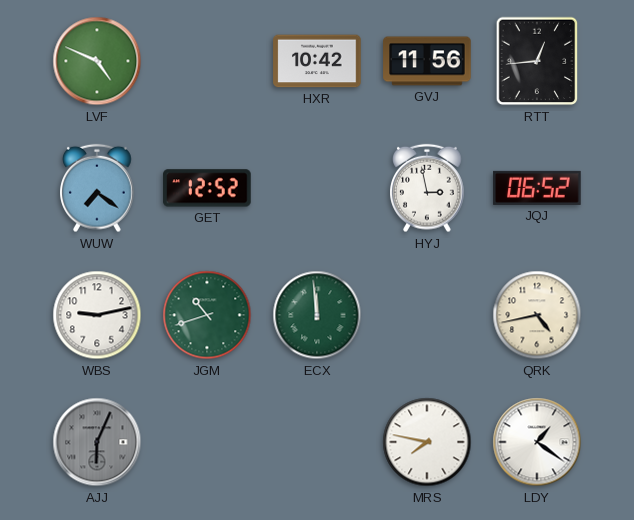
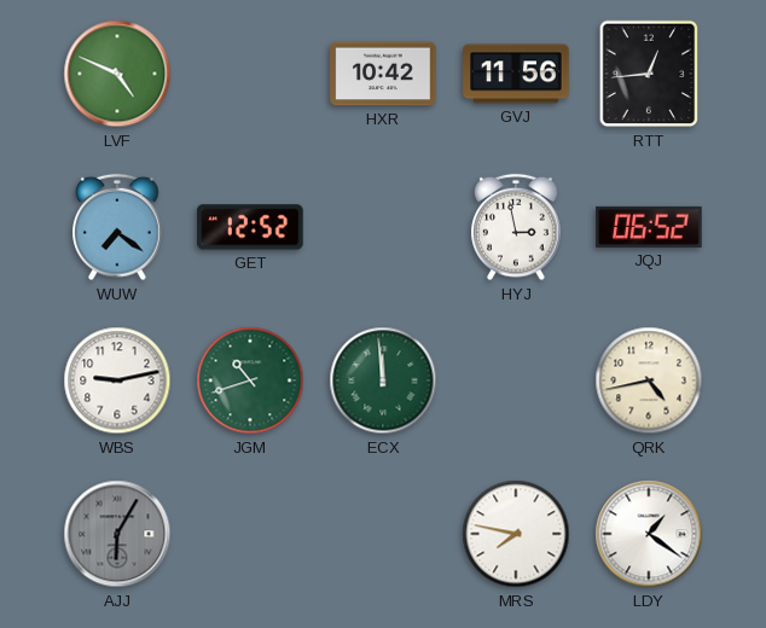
AJJ: 6:04 -> 6:05
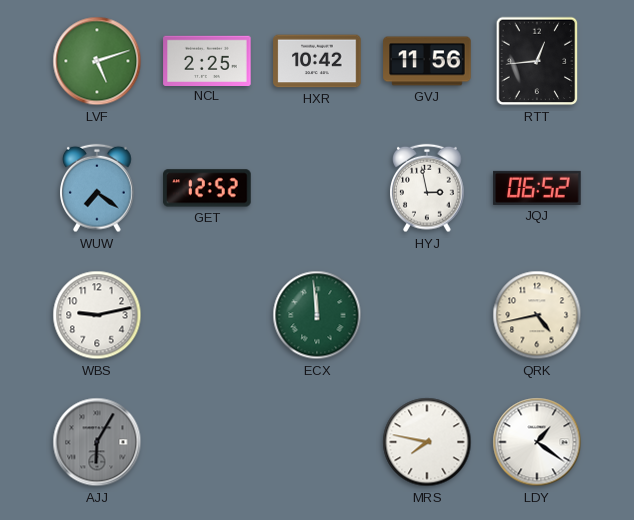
LVF: 4:49 -> 5:12
NCL: none -> 2:25
JGM: 10:42 -> none
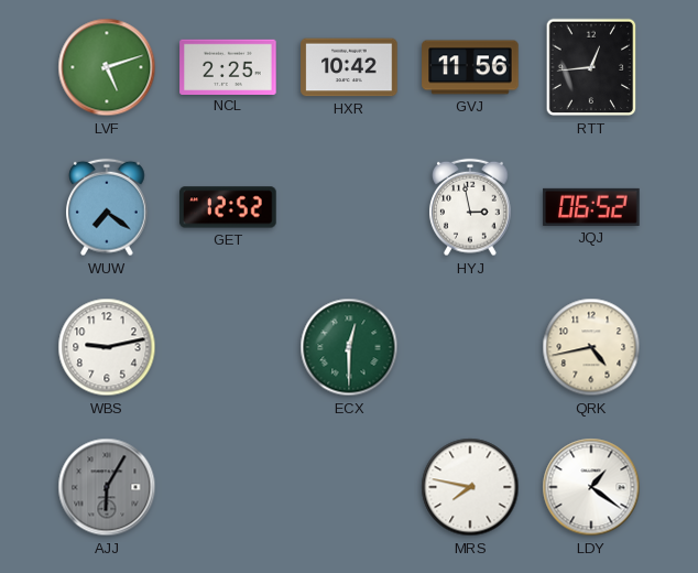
ECX: 11:59 -> 12:30
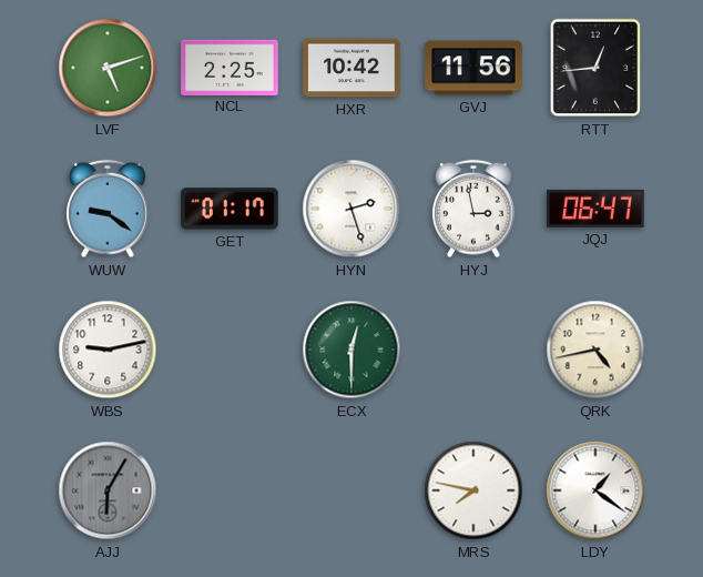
WUW: 7:21 -> 9:21
GET: 12:52 -> 01:17
HYN: none -> 2:27
JQJ: 06:52 -> 06:47
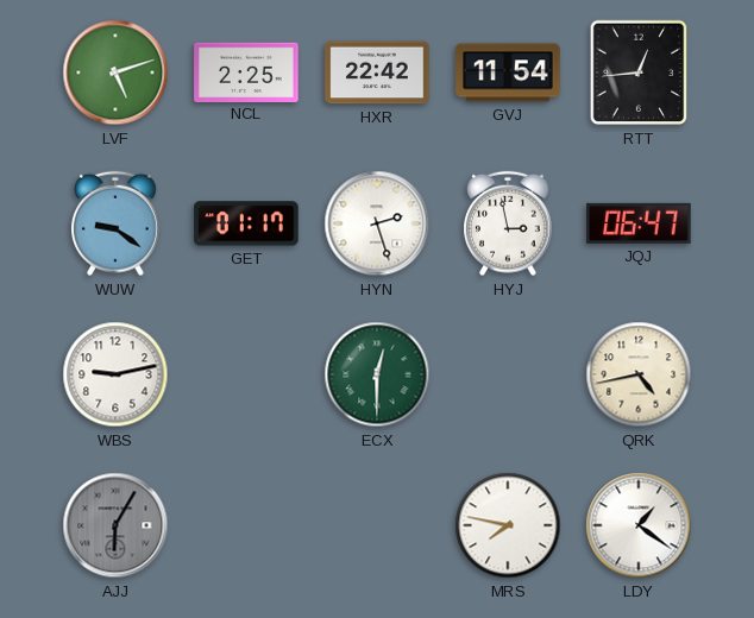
HXR: 10:42 -> 22:42
GVJ: 11:56 -> 11:54
